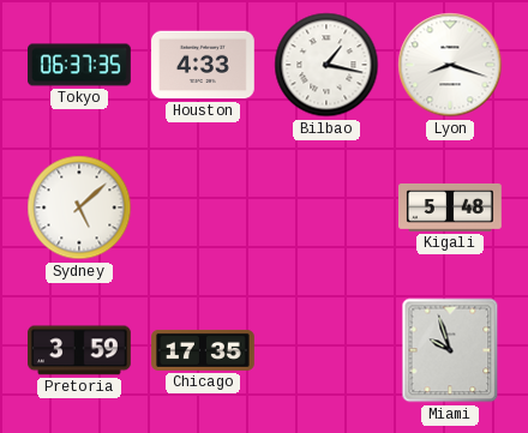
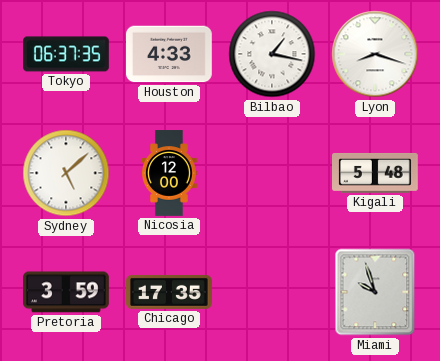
Nicosia: none -> 12:00
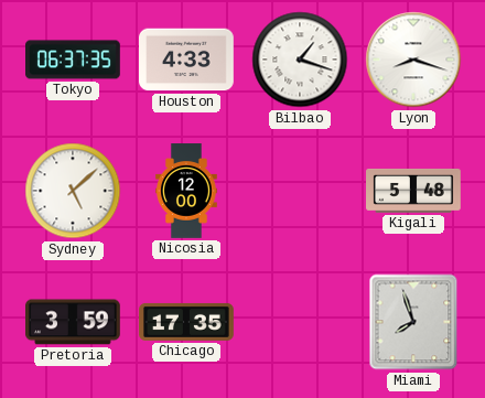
Bilbao: 1:17 -> 1:18
Miami: 9:57 -> 7:57
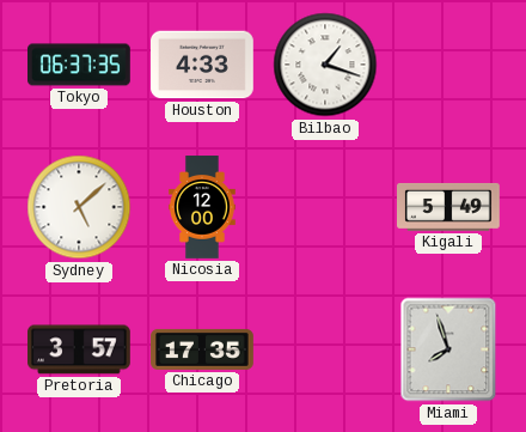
Lyon: 8:18 -> none
Kigali: 5:48 -> 5:49
Pretoria: 3:59 -> 3:57
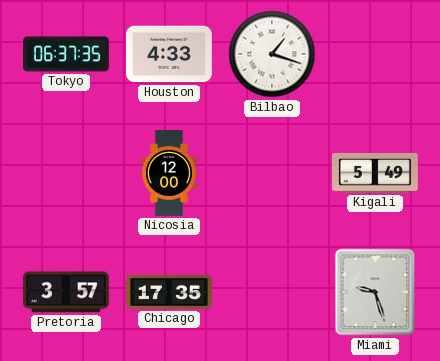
Sydney: 5:08 -> none
Miami: 7:57 -> 9:27
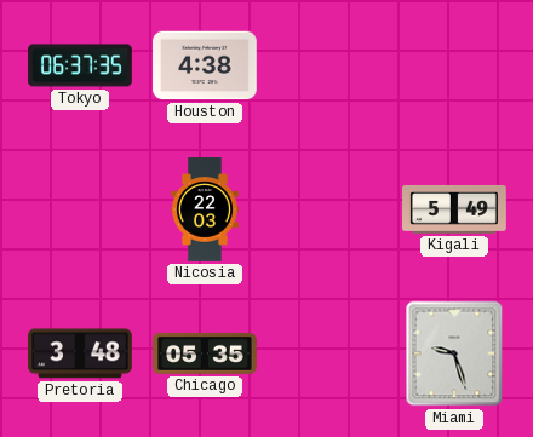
Houston: 4:33 -> 4:38
Bilbao: 1:18 -> none
Nicosia: 12:00 -> 22:03
Pretoria: 3:57 -> 3:48
Chicago: 17:35 -> 05:35
